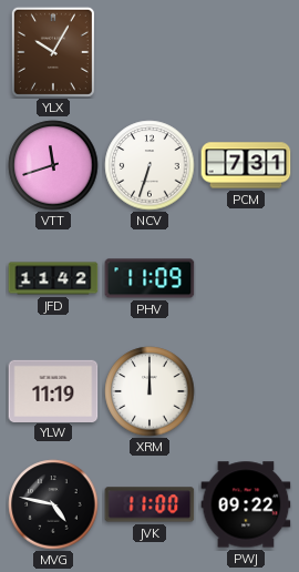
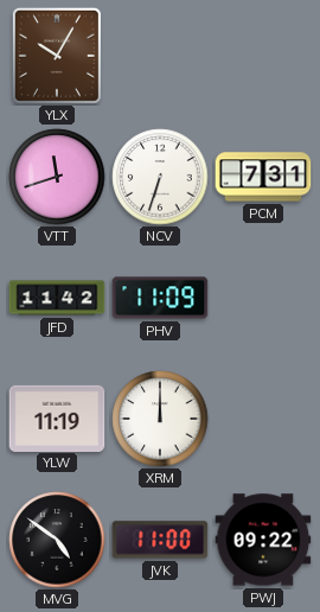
MVG: 4:47 -> 4:51
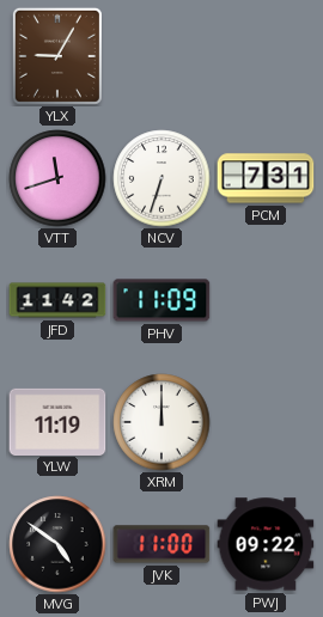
YLX: 10:05 -> 9:05
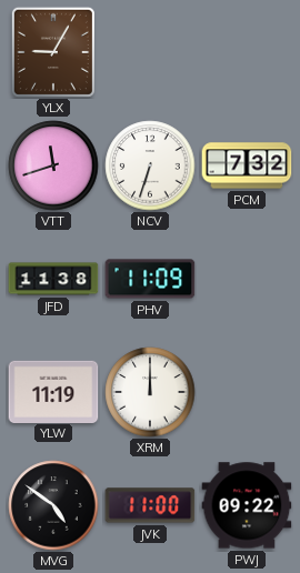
PCM: 7:31 -> 7:32
JFD: 11:42 -> 11:38
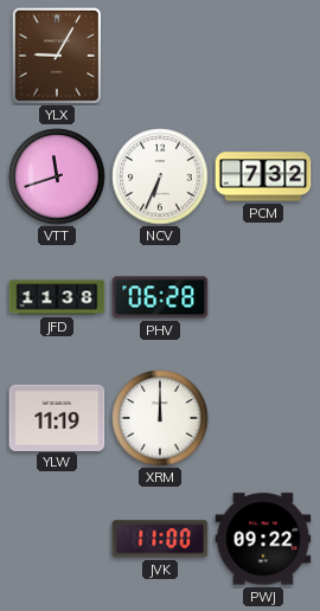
NCV: 6:33 -> 6:34
PHV: 11:09 -> 06:28
MVG: 4:51 -> none
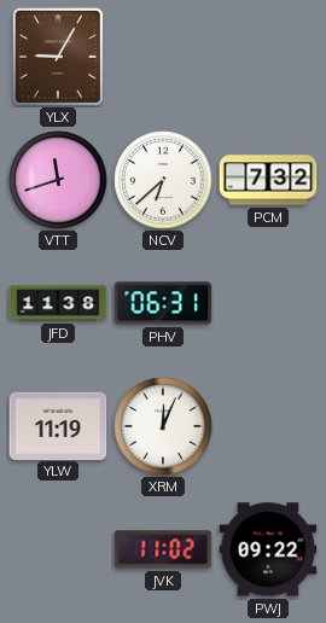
NCV: 6:34 -> 6:38
PHV: 06:28 -> 06:31
XRM: 12:00 -> 12:04
JVK: 11:00 -> 11:02
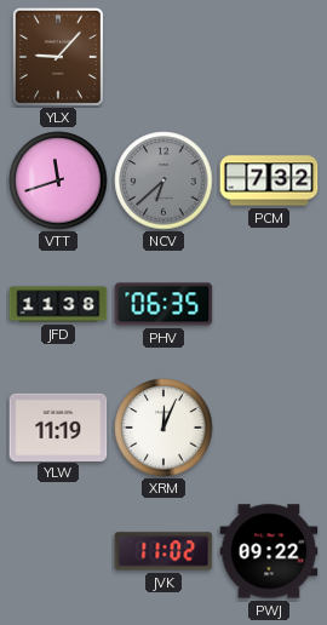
YLX: 9:05 -> 9:07
NCV dial: white -> grey
PHV: 06:31 -> 06:35
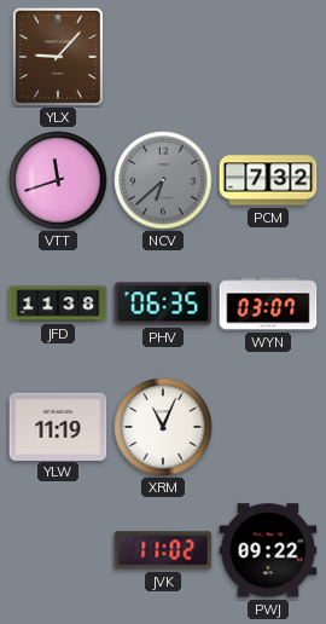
WYN: none -> 03:07
XRM: 12:04 -> 11:04
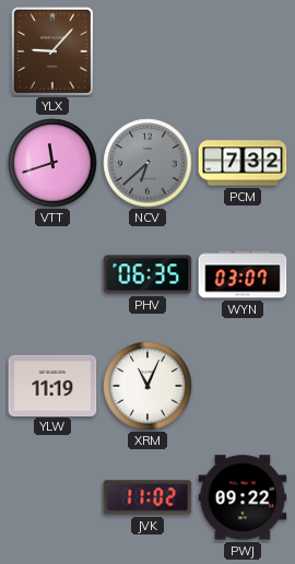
JFD: 11:38 -> none
